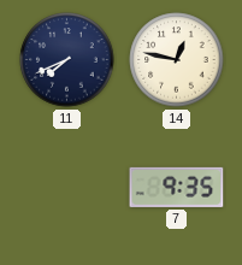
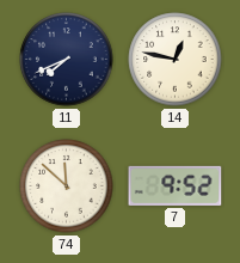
74: none -> 11:52
7: 9:35 -> 9:52
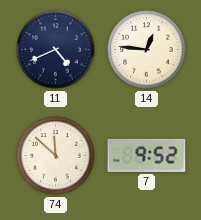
11: 7:41 -> 4:41
14: 12:47 -> 12:46
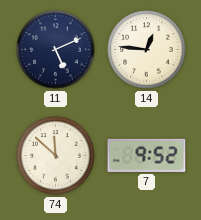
11: 4:41 -> 5:11
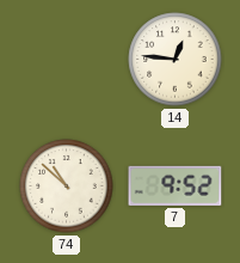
11: 5:11 -> none
74: 11:52 -> 10:52
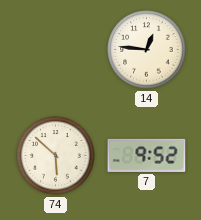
74: 10:52 -> 5:52
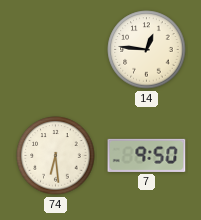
74: 5:52 -> 6:29
7: 9:52 -> 9:50
